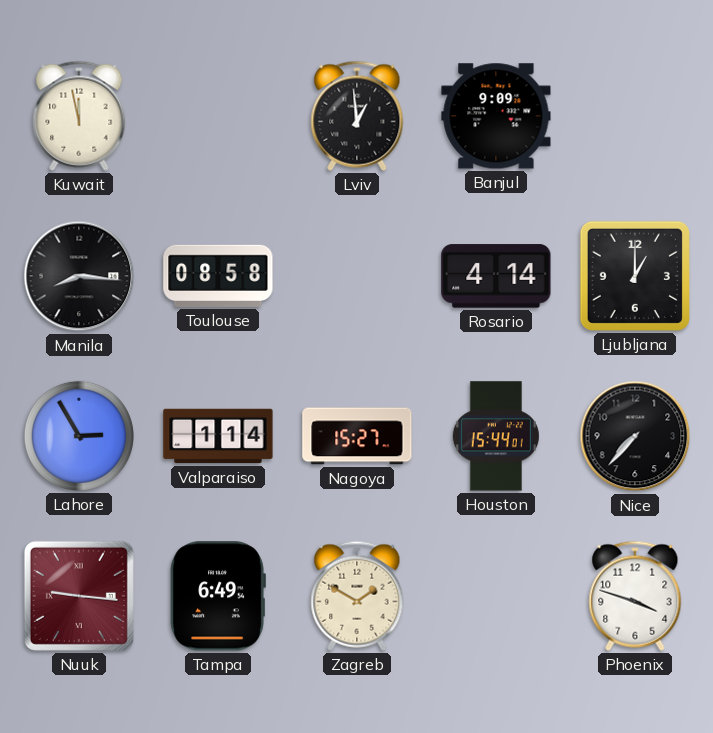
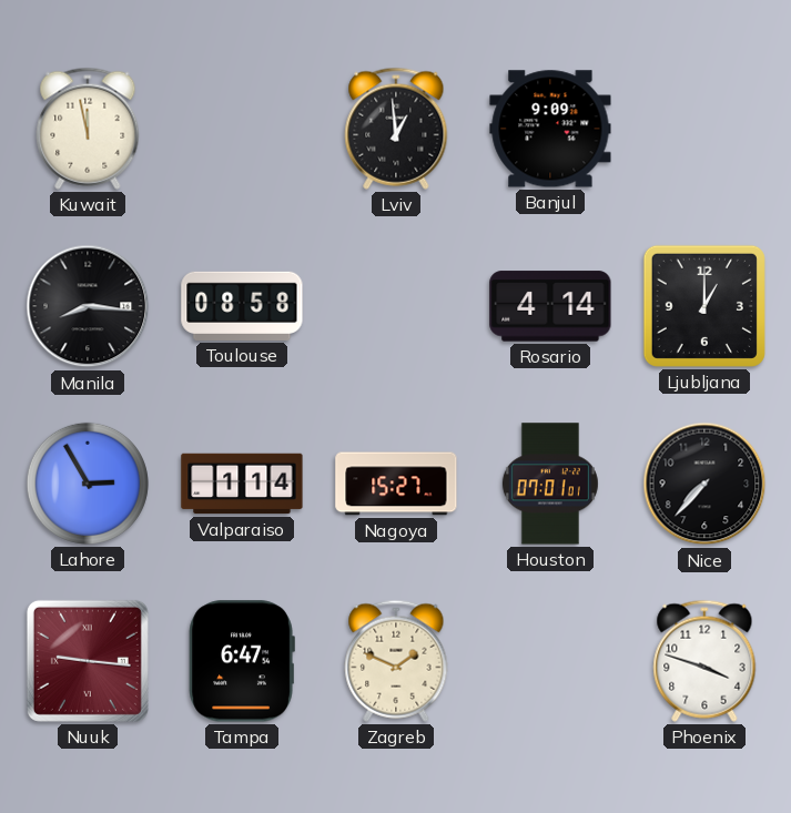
Houston: 15:44 -> 07:01
Tampa: 6:49 -> 6:47
Zagreb: 1:50 -> 1:49
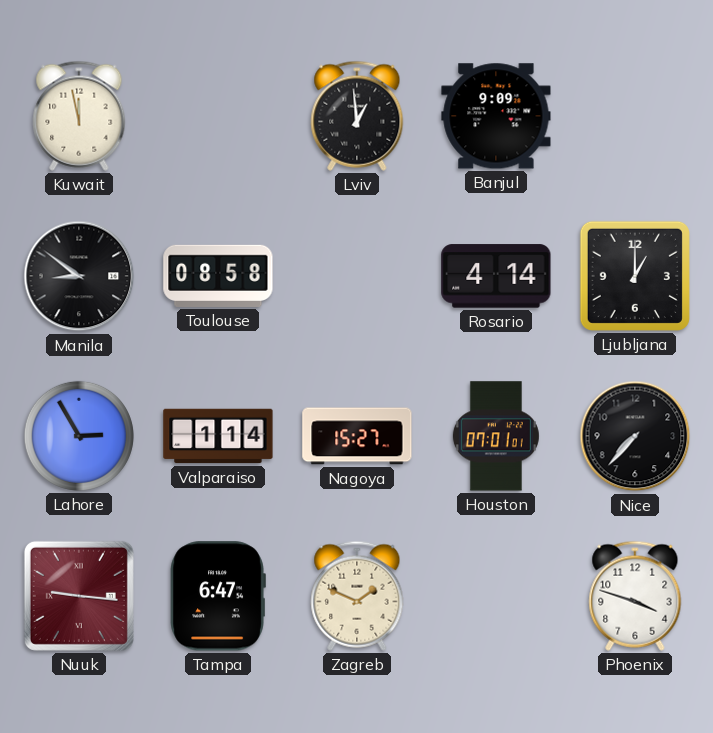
Manila: 8:16 -> 8:51
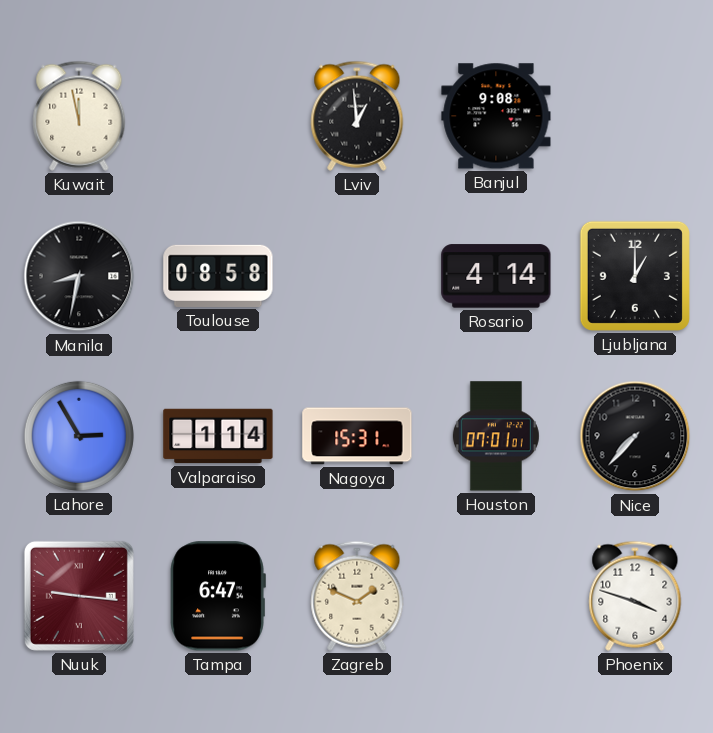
Banjul: 9:09 -> 9:08
Manila: 8:51 -> 8:32
Nagoya: 15:27 -> 15:31
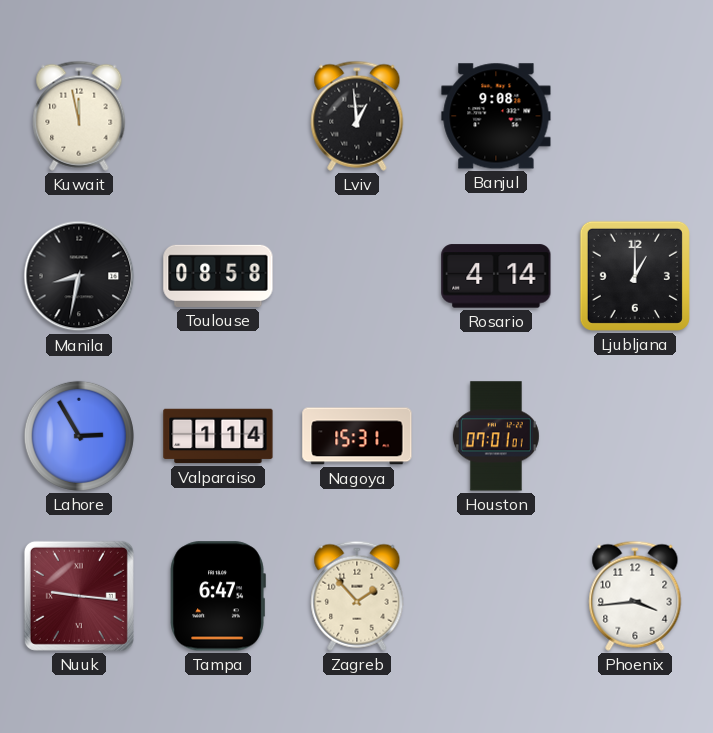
Nice: 7:37 -> none
Zagreb: 1:49 -> 1:53
Phoenix: 3:48 -> 3:44
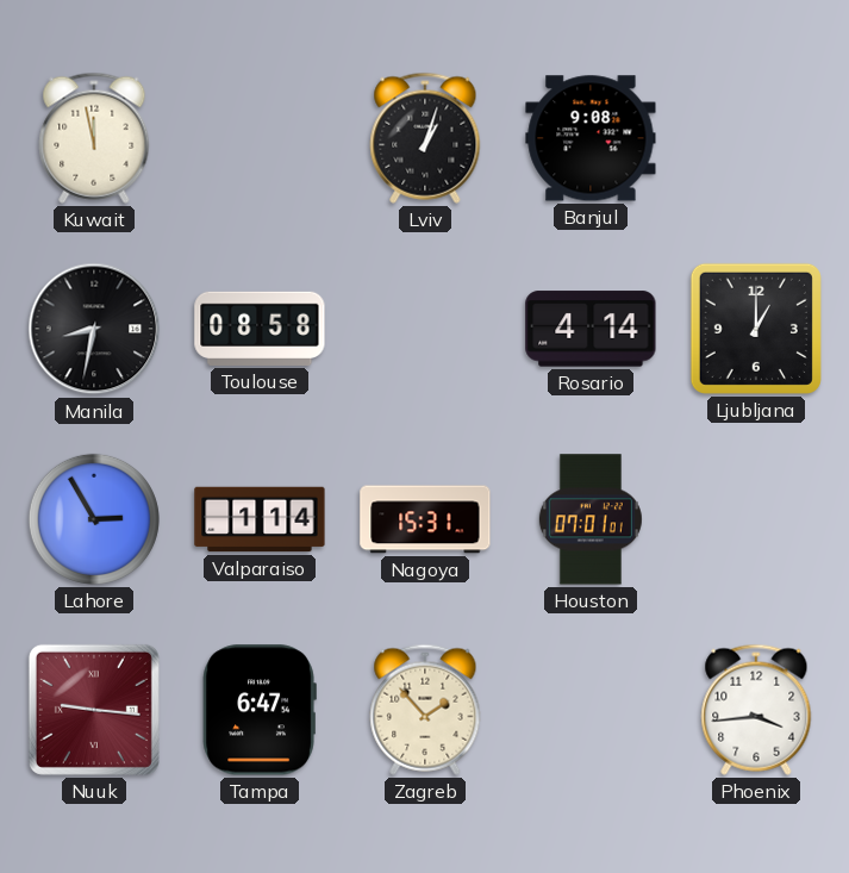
Lviv: 12:59 -> 1:03
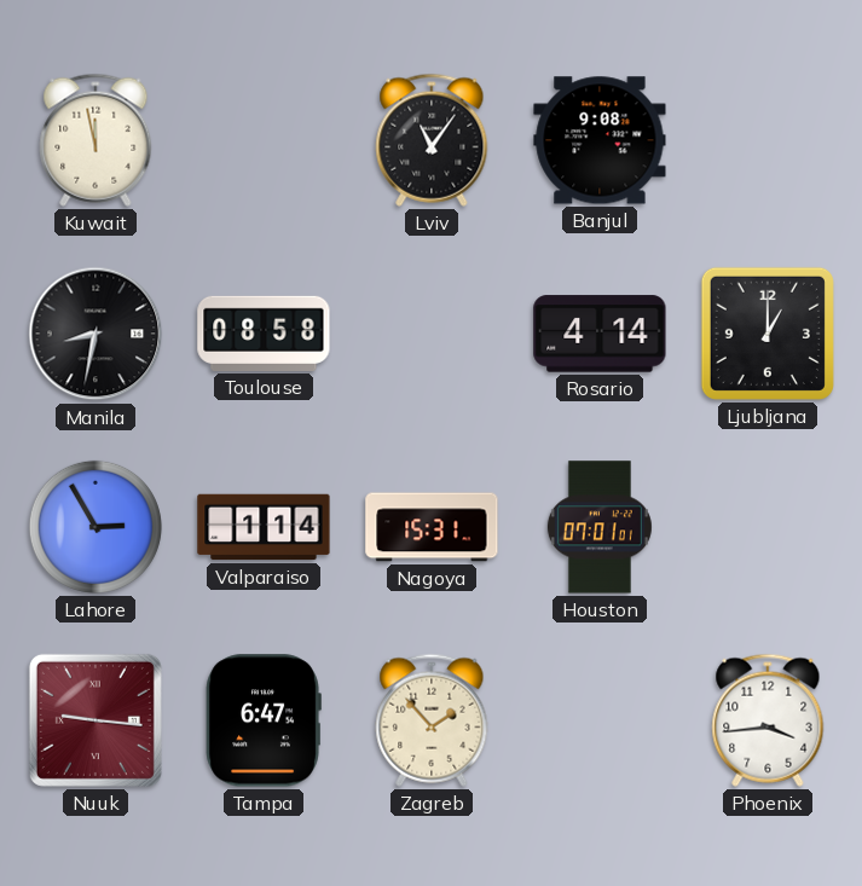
Lviv: 1:03 -> 11:06
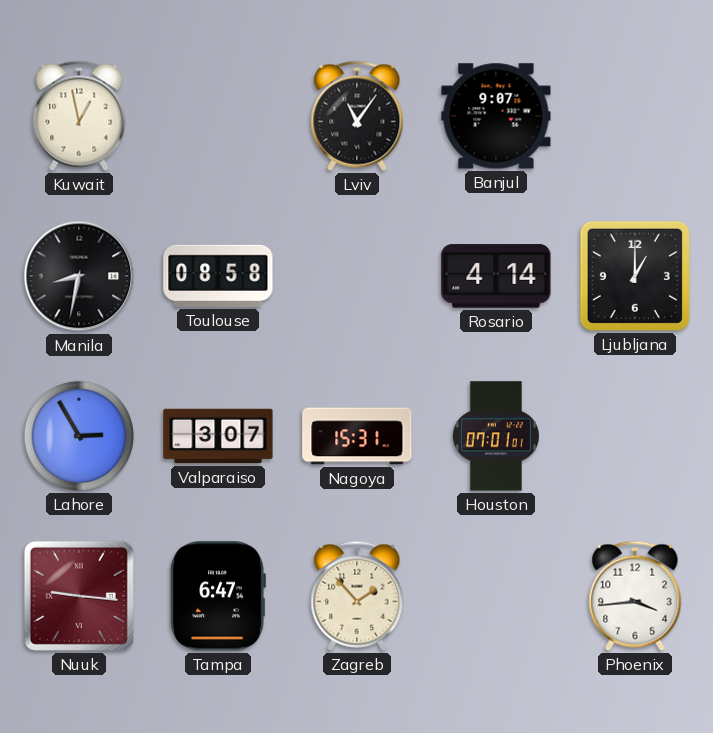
Kuwait: 11:58 -> 12:58
Banjul: 9:08 -> 9:07
Valparaiso: 1:14 -> 3:07
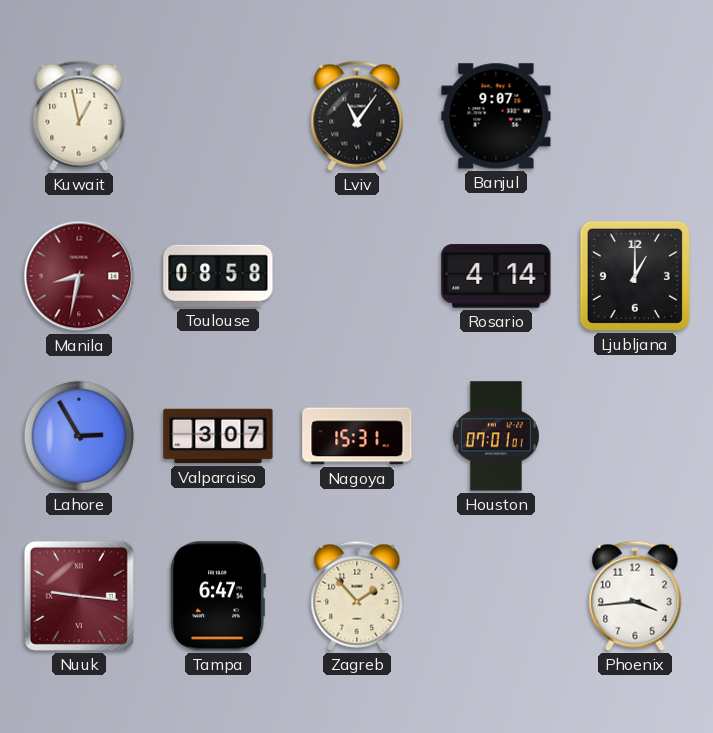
Manila dial: black -> burgundy
